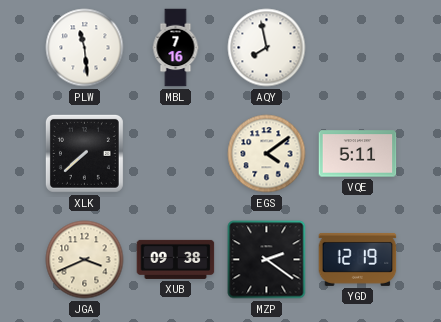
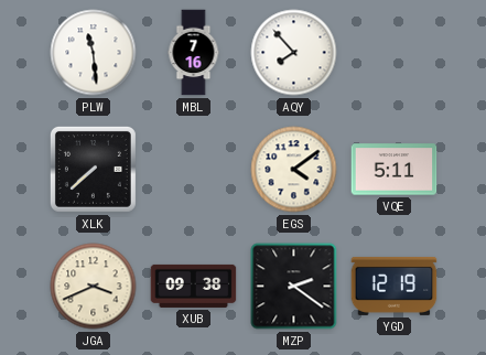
AQY: 7:58 -> 7:53
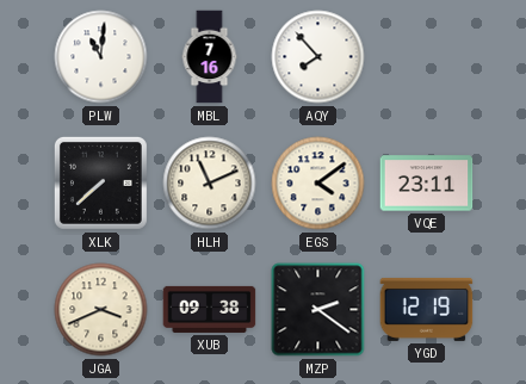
PLW: 11:29 -> 11:01
HLH: none -> 11:11
VQE: 5:11 -> 23:11
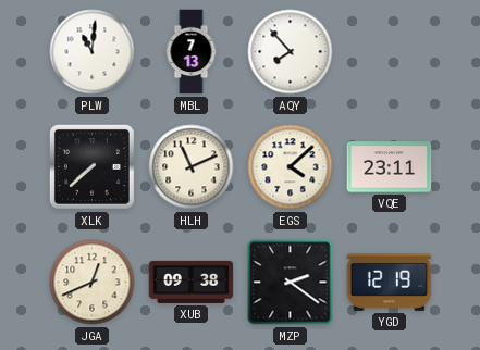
MBL: 7:16 -> 7:13
EGS: 4:09 -> 4:08
JGA: 3:41 -> 12:41
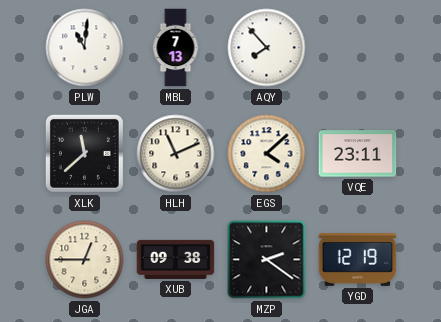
XLK: 7:38 -> 11:38
JGA: 12:41 -> 12:45
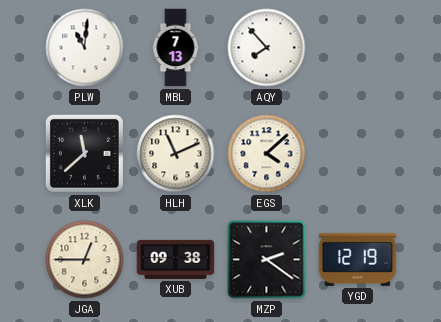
VQE: 23:11 -> none
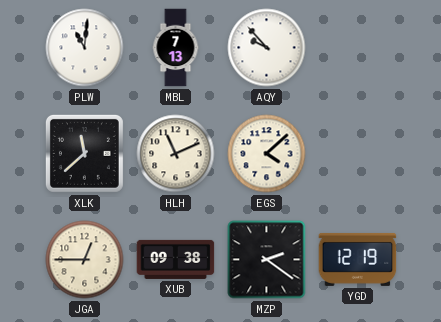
AQY: 7:53 -> 9:53
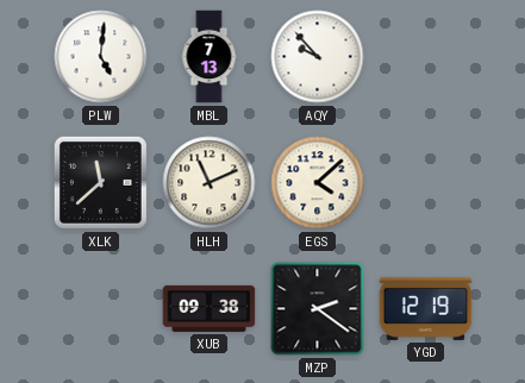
PLW: 11:01 -> 5:01
JGA: 12:45 -> none
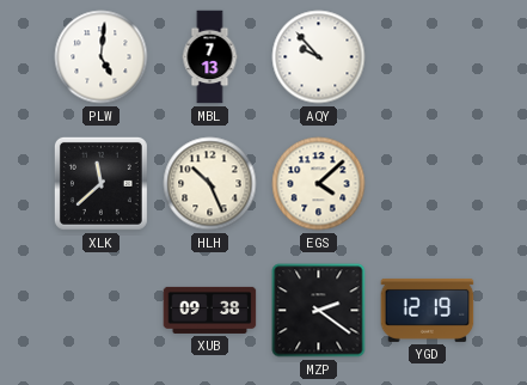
HLH: 11:11 -> 10:26
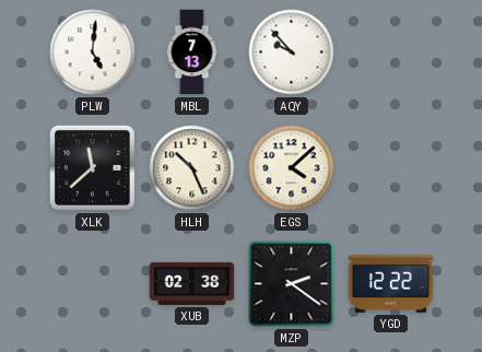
XUB: 09:38 -> 02:38
YGD: 12:19 -> 12:22
